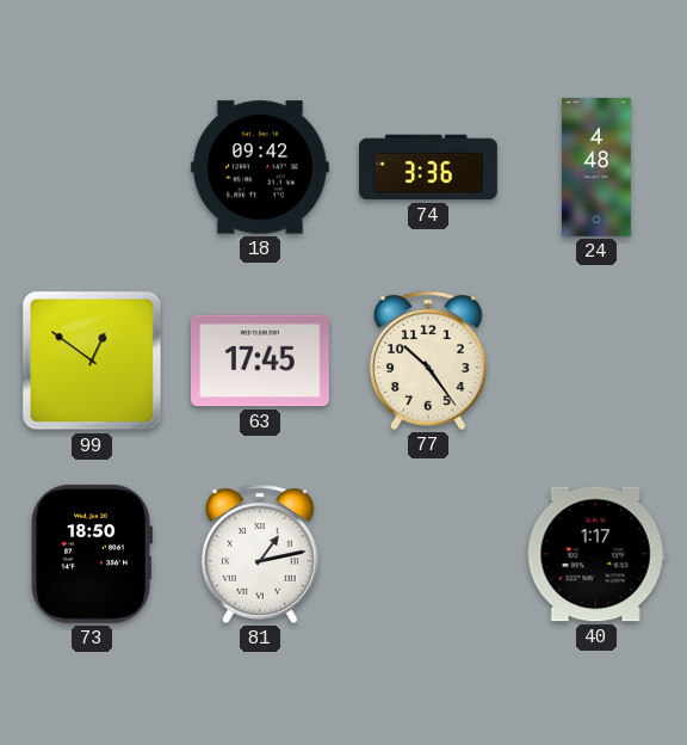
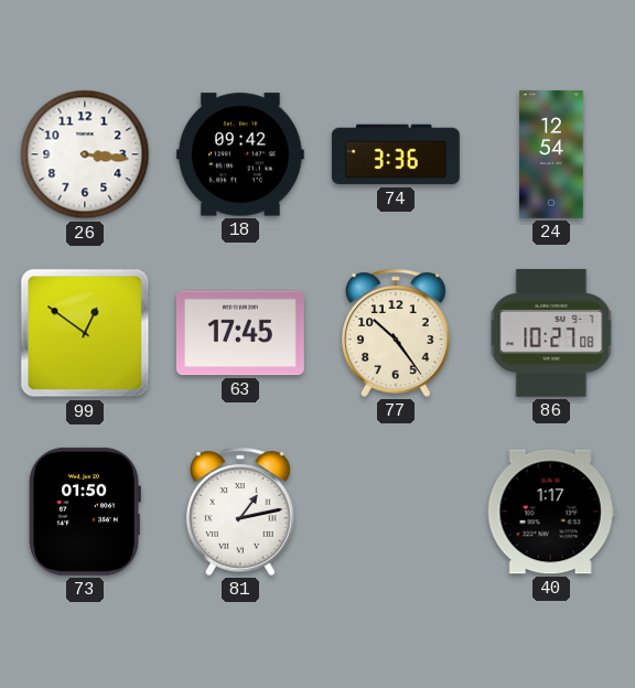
26: none -> 3:16
24: 4:48 -> 12:54
86: none -> 10:27
73: 18:50 -> 01:50
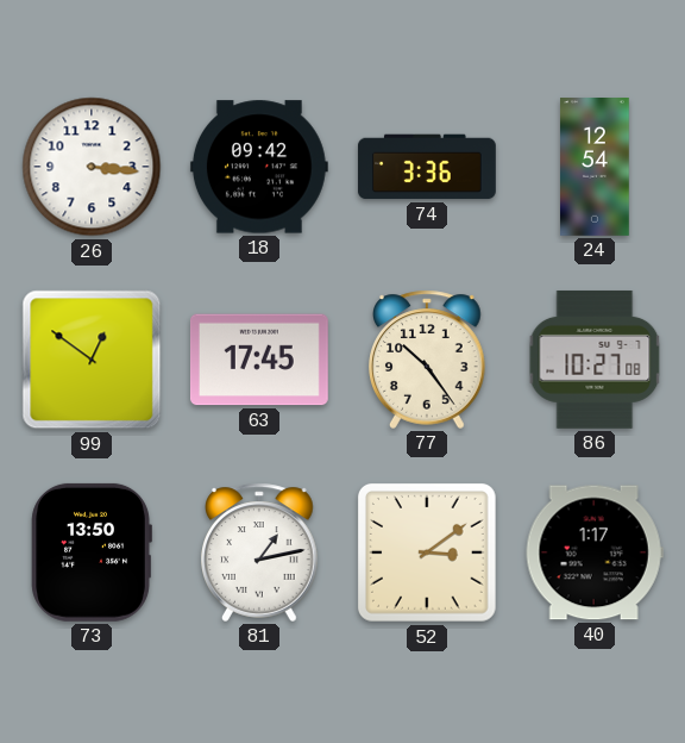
73: 01:50 -> 13:50
52: none -> 3:09
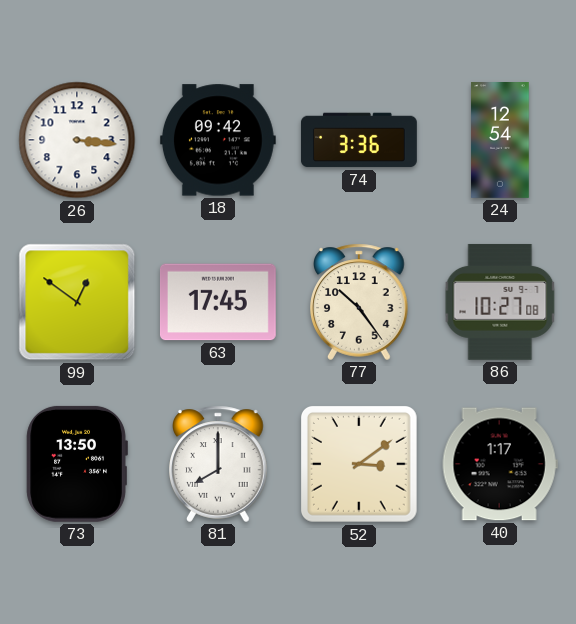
81: 1:13 -> 8:00
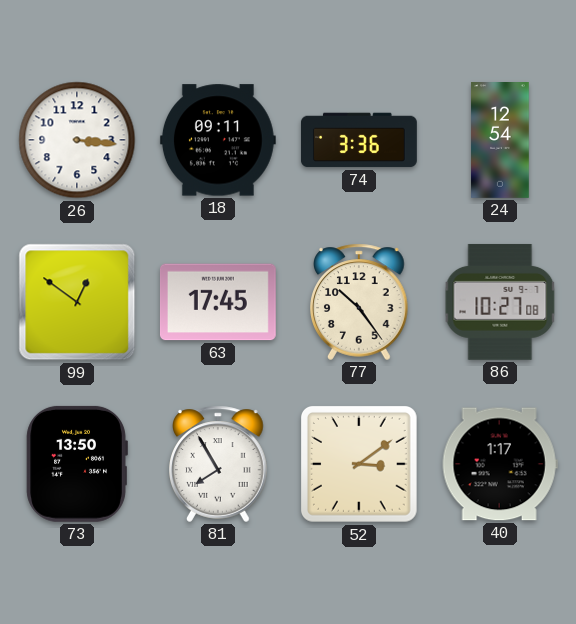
18: 09:42 -> 09:11
81: 8:00 -> 7:55
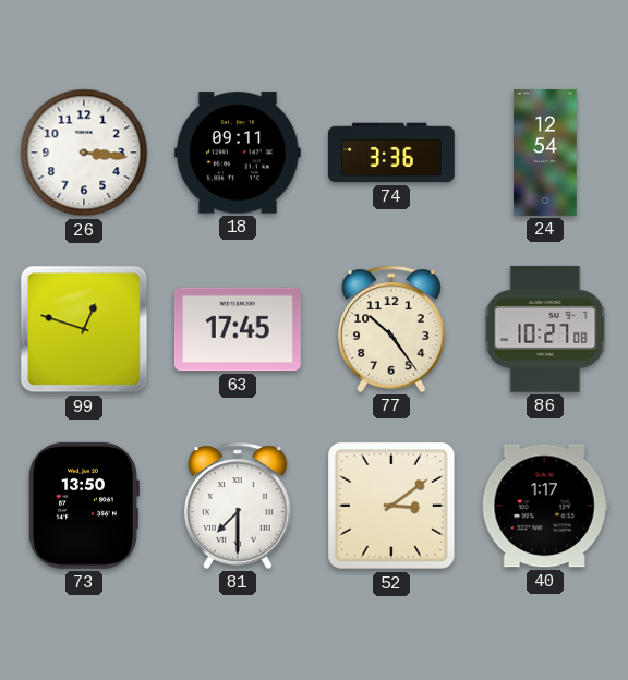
99: 12:51 -> 12:48
81: 7:55 -> 7:30
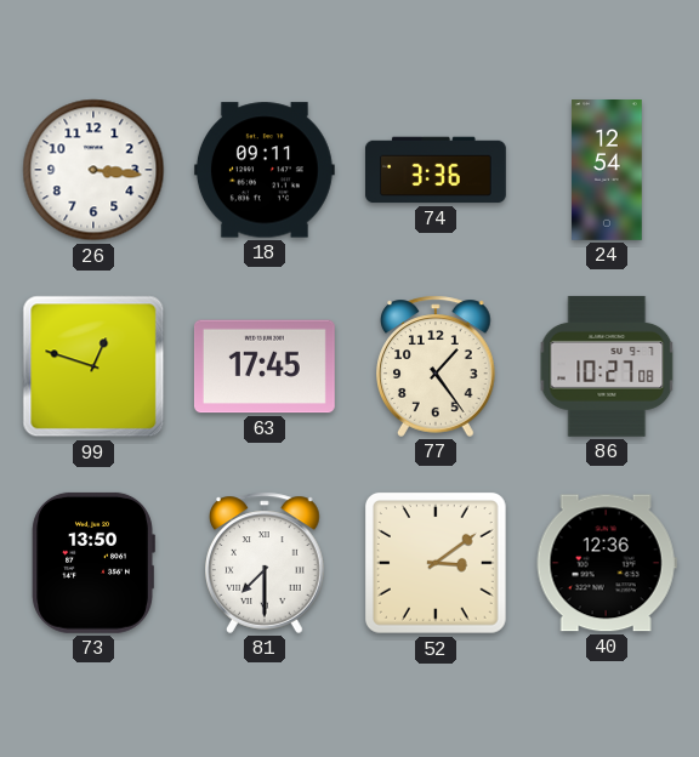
77: 10:24 -> 1:24
40: 1:17 -> 12:36
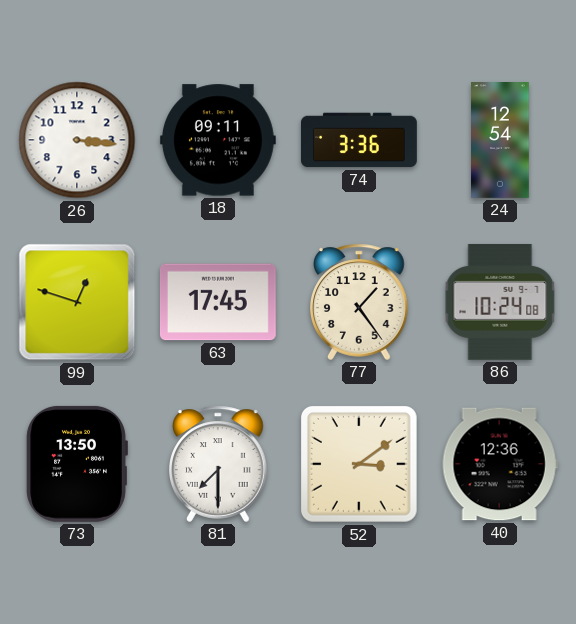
86: 10:27 -> 10:24
